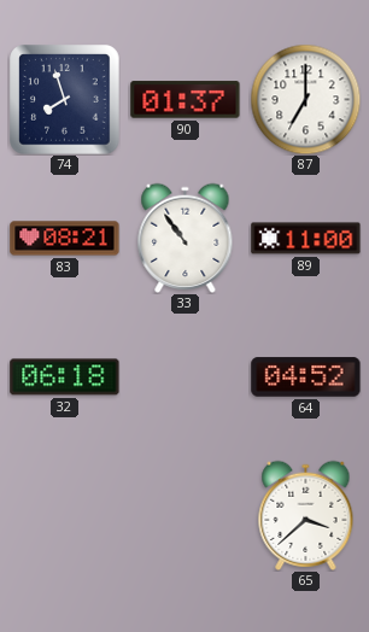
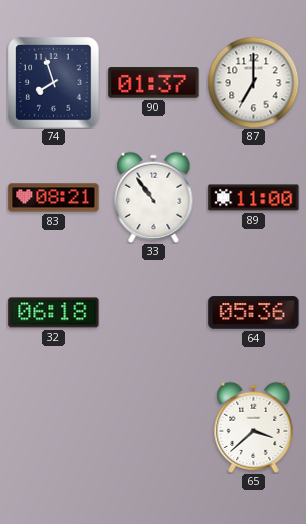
64: 04:52 -> 05:36
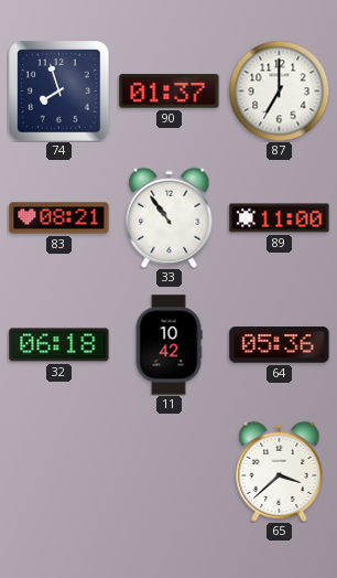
11: none -> 10:42
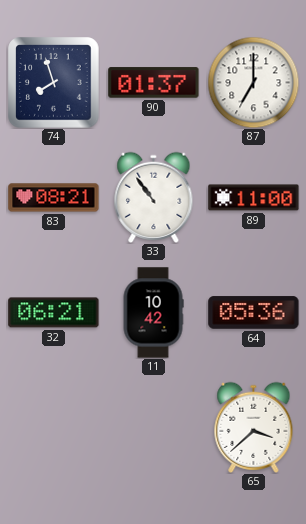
32: 06:18 -> 06:21
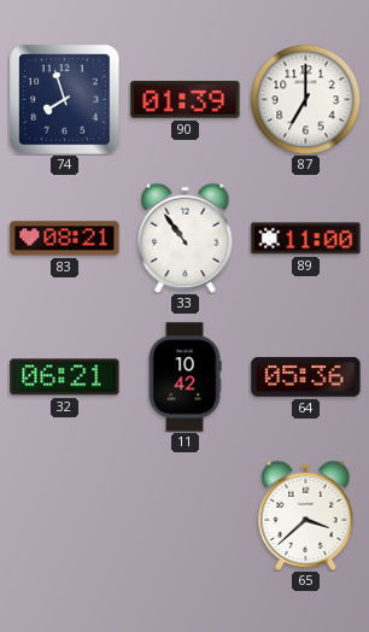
90: 01:37 -> 01:39
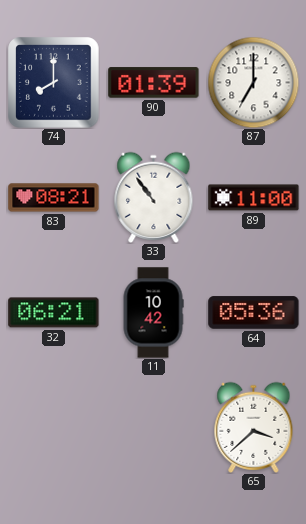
74: 7:57 -> 8:00
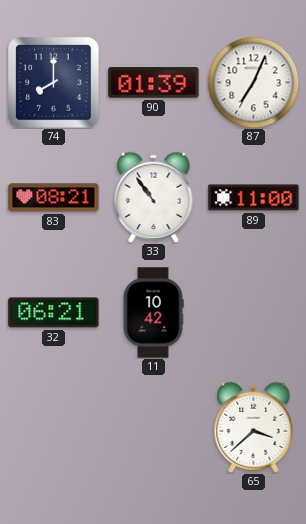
87: 7:00 -> 7:04
64: 05:36 -> none
